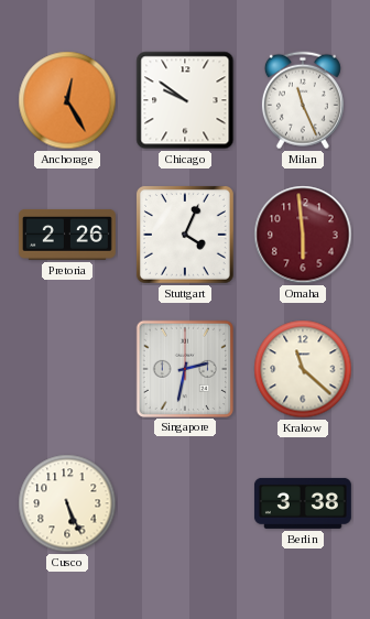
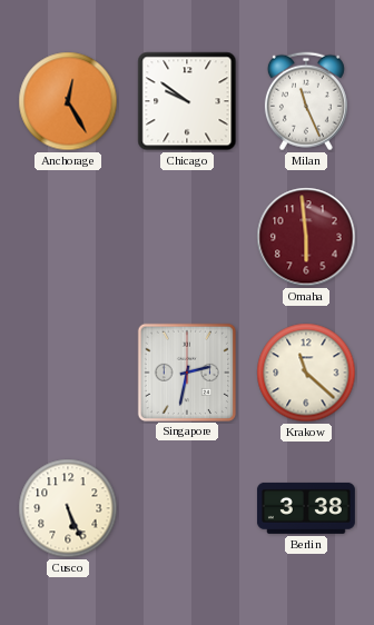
Pretoria: 2:26 -> none
Stuttgart: 4:04 -> none
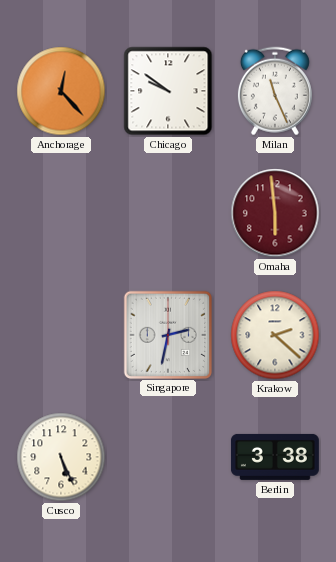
Anchorage: 12:25 -> 12:23
Krakow: 11:22 -> 2:22
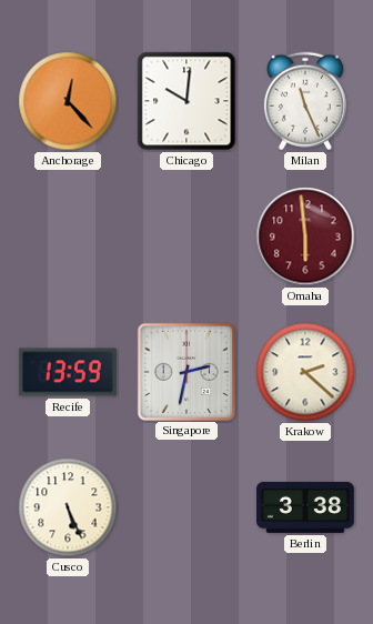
Chicago: 9:51 -> 10:01
Recife: none -> 13:59
